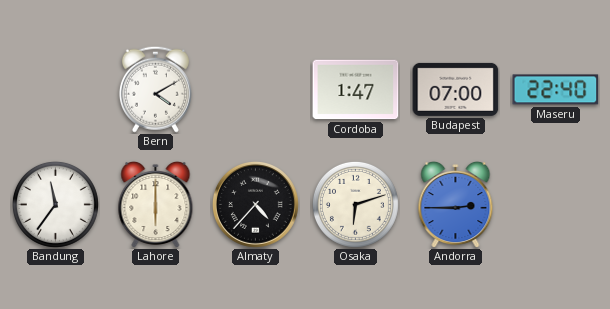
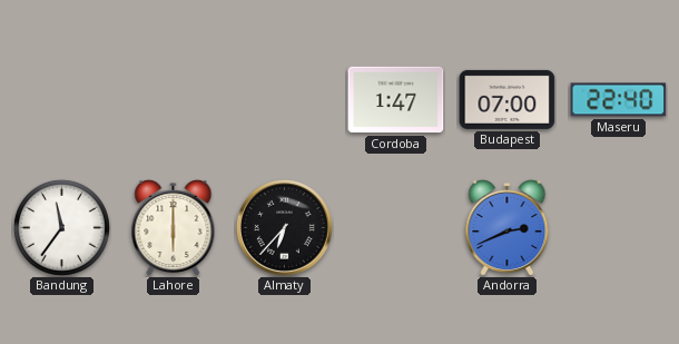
Bern: 4:10 -> none
Almaty: 4:37 -> 6:37
Osaka: 6:12 -> none
Andorra: 2:45 -> 2:41
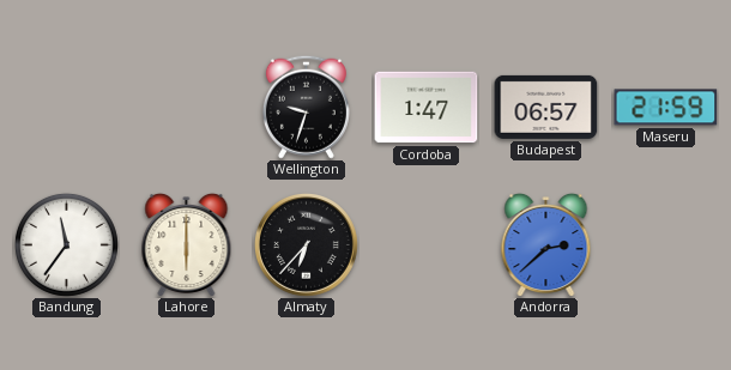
Wellington: none -> 9:33
Budapest: 07:00 -> 06:57
Maseru: 22:40 -> 21:59
Andorra: 2:41 -> 2:38
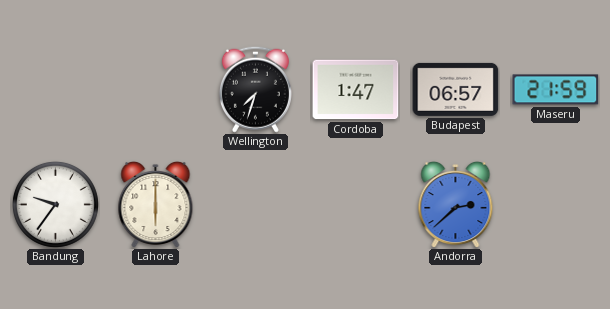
Wellington: 9:33 -> 7:33
Bandung: 11:36 -> 9:36
Almaty: 6:37 -> none
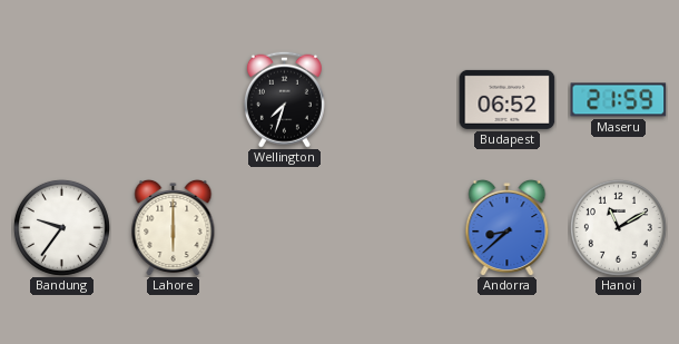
Cordoba: 1:47 -> none
Budapest: 06:57 -> 06:52
Andorra: 2:38 -> 8:38
Hanoi: none -> 11:10
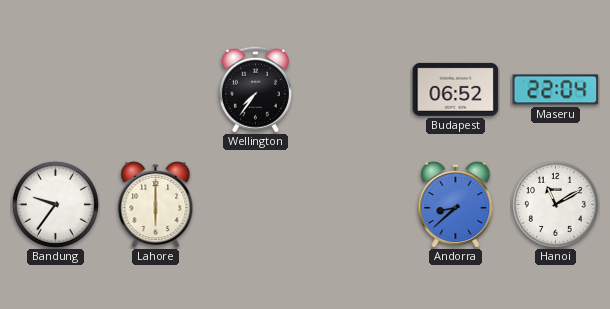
Wellington: 7:33 -> 7:36
Maseru: 21:59 -> 22:04
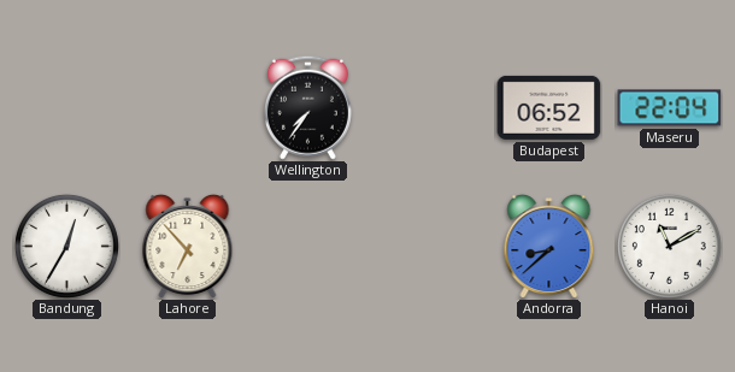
Bandung: 9:36 -> 12:35
Lahore: 6:00 -> 6:53
